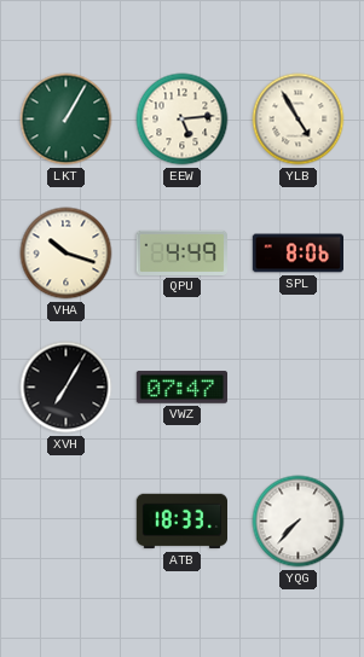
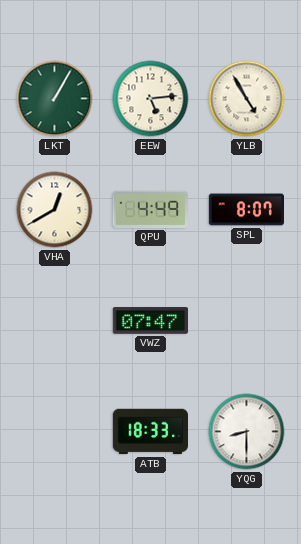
VHA: 10:18 -> 12:40
SPL: 8:06 -> 8:07
XVH: 7:05 -> none
YQG: 7:37 -> 8:30
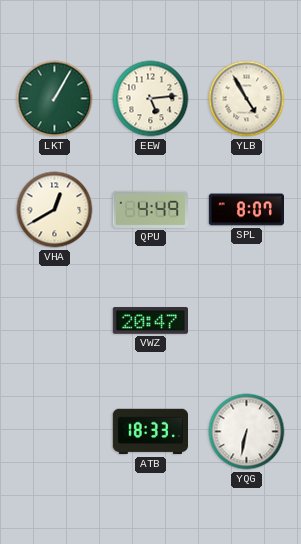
VWZ: 07:47 -> 20:47
YQG: 8:30 -> 6:32
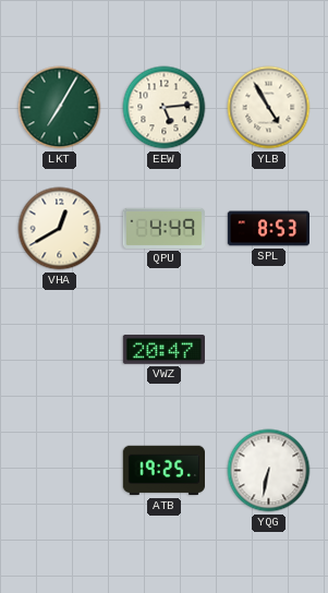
LKT: 1:05 -> 7:05
SPL: 8:07 -> 8:53
ATB: 18:33 -> 19:25
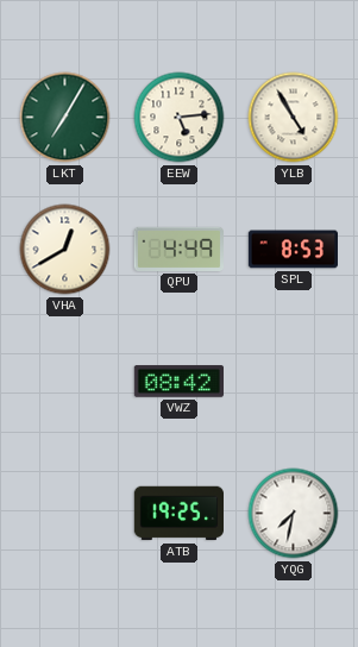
VWZ: 20:47 -> 08:42
YQG: 6:32 -> 7:32
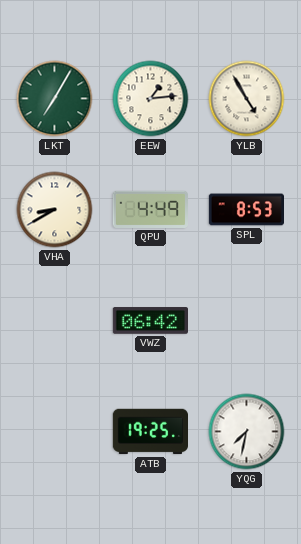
EEW: 5:14 -> 1:14
VHA: 12:40 -> 8:40
VWZ: 08:42 -> 06:42
